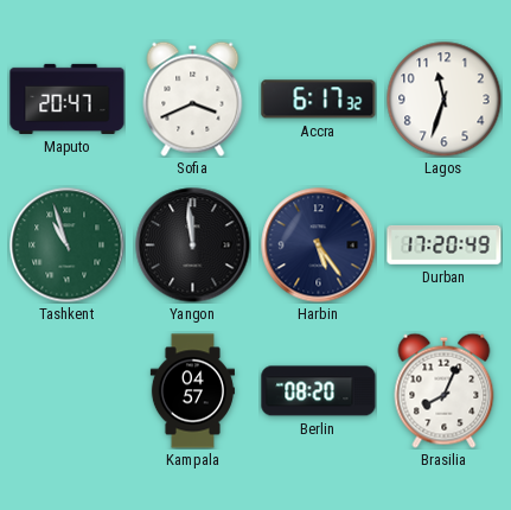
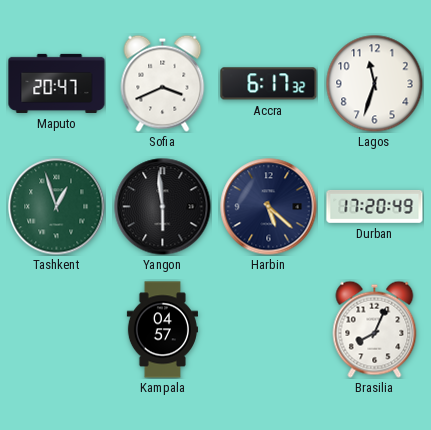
Tashkent: 10:57 -> 12:57
Yangon: 11:59 -> 5:59
Harbin: 5:24 -> 5:22
Berlin: 08:20 -> none
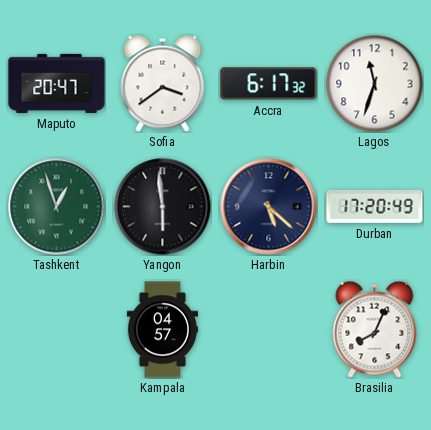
Sofia: 3:41 -> 3:39
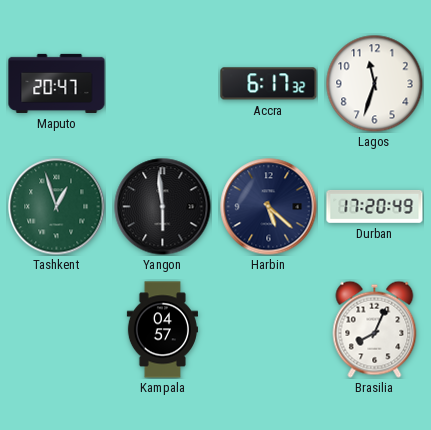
Sofia: 3:39 -> none
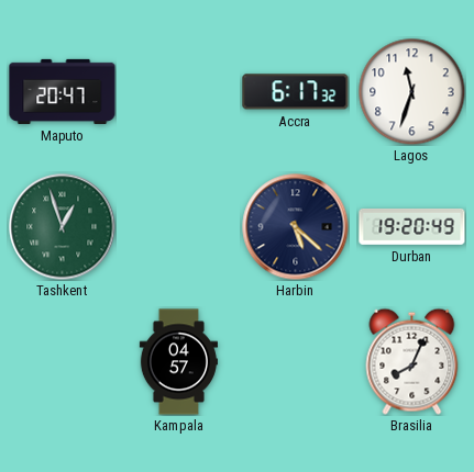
Yangon: 5:59 -> none
Durban: 17:20 -> 19:20
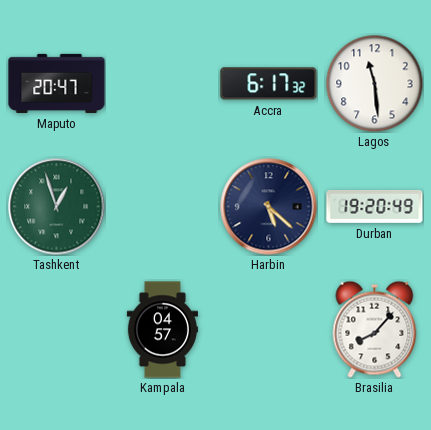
Lagos: 11:33 -> 11:29
Brasilia: 8:04 -> 8:07
